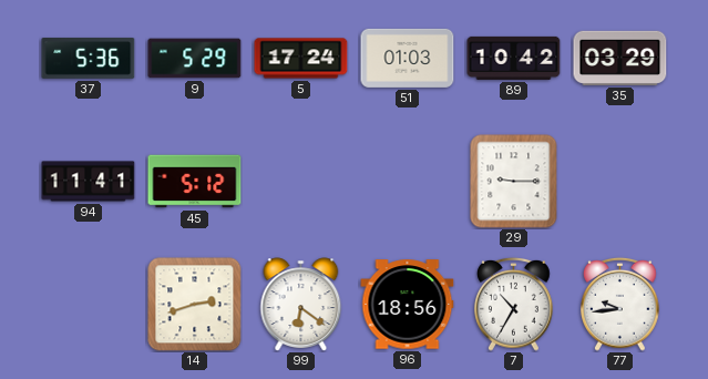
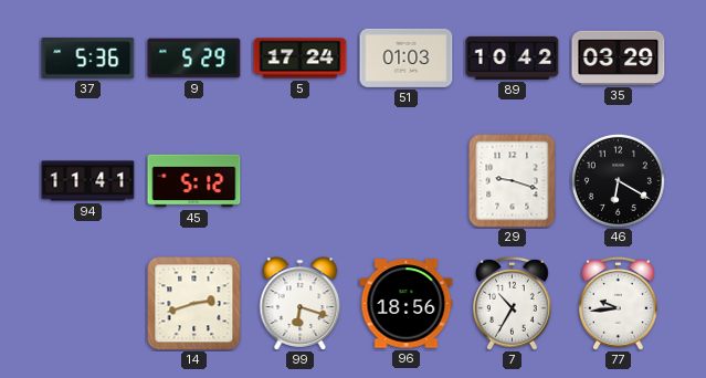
29: 9:15 -> 9:18
46: none -> 6:20
99: 6:21 -> 6:18
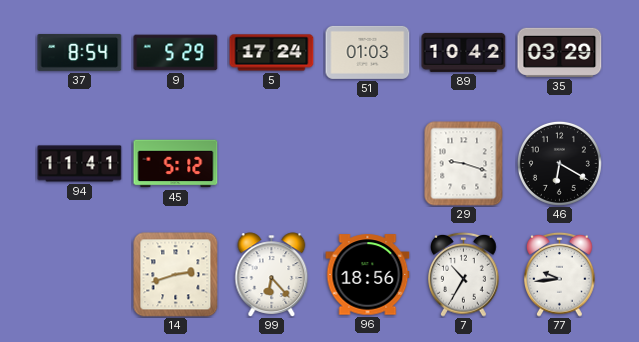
37: 5:36 -> 8:54
99: 6:18 -> 6:23
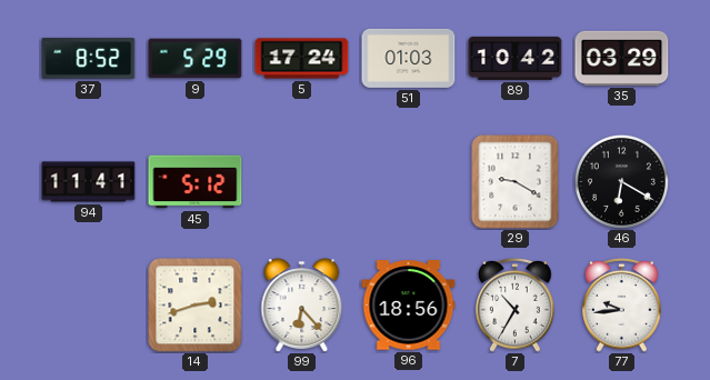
37: 8:54 -> 8:52
29: 9:18 -> 9:20
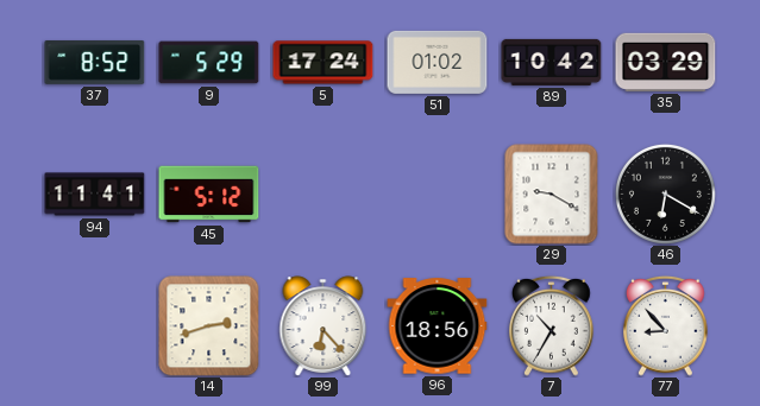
51: 01:03 -> 01:02
77: 9:44 -> 8:53
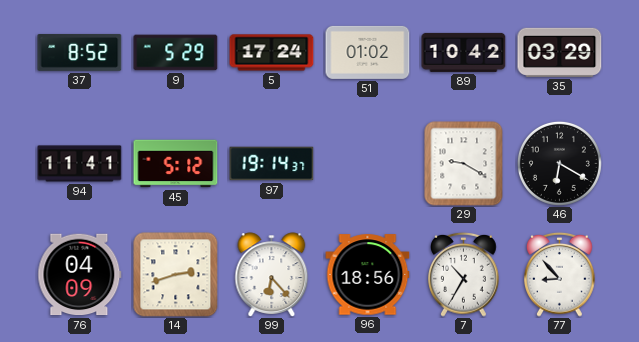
97: none -> 19:14
76: none -> 04:09
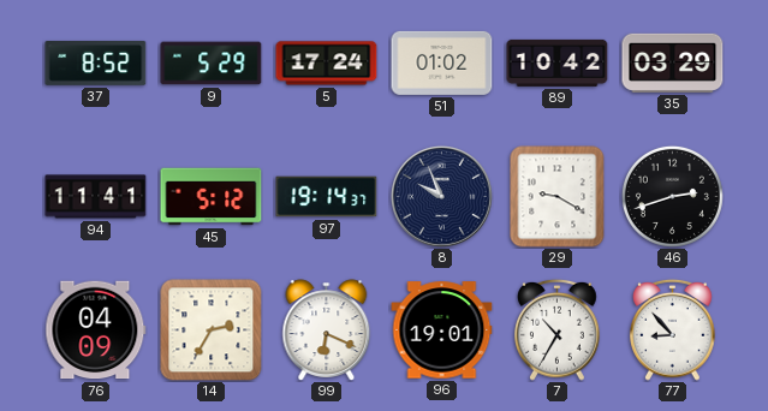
8: none -> 9:56
46: 6:20 -> 2:42
14: 2:42 -> 2:35
99: 6:23 -> 6:19
96: 18:56 -> 19:01
